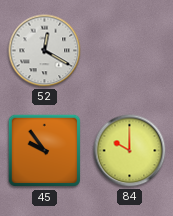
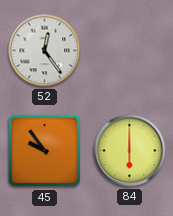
52: 12:20 -> 12:24
84: 10:00 -> 6:00
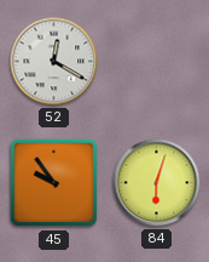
52: 12:24 -> 12:20
84: 6:00 -> 6:03
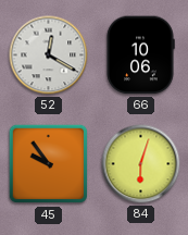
66: none -> 10:06
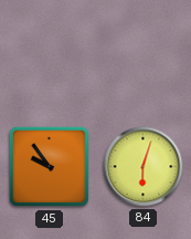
52: 12:20 -> none
66: 10:06 -> none
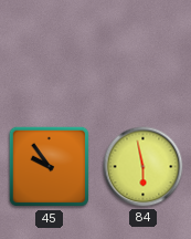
84: 6:03 -> 5:58
